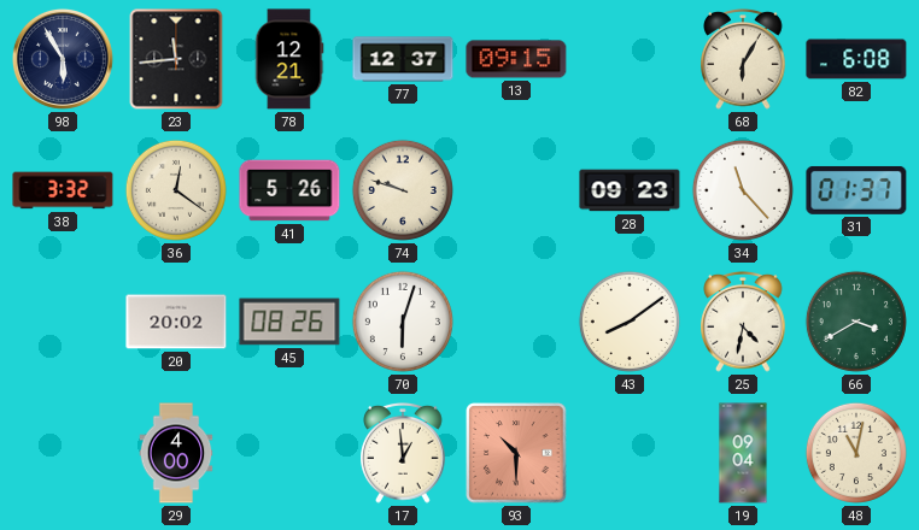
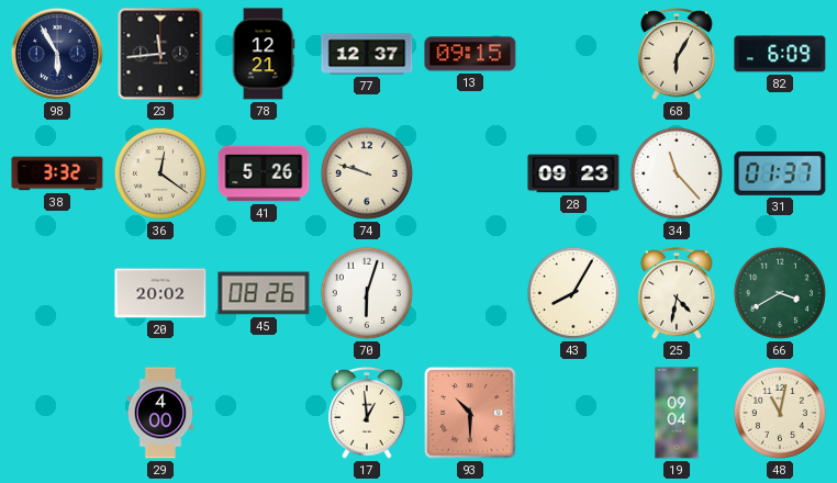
82: 6:08 -> 6:09
43: 8:09 -> 8:05
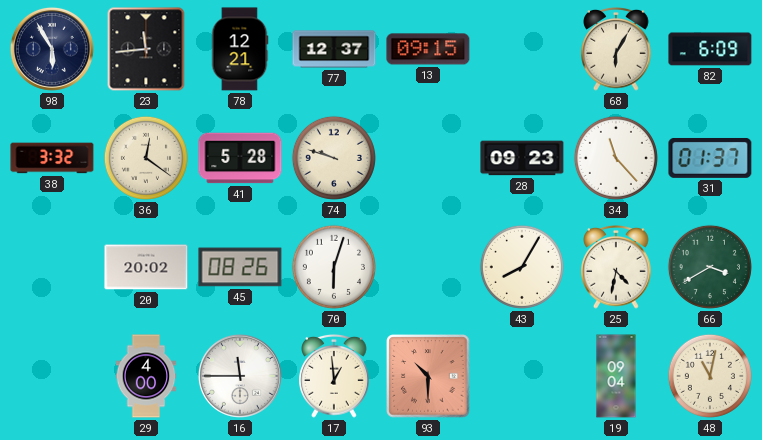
41: 5:26 -> 5:28
16: none -> 11:45
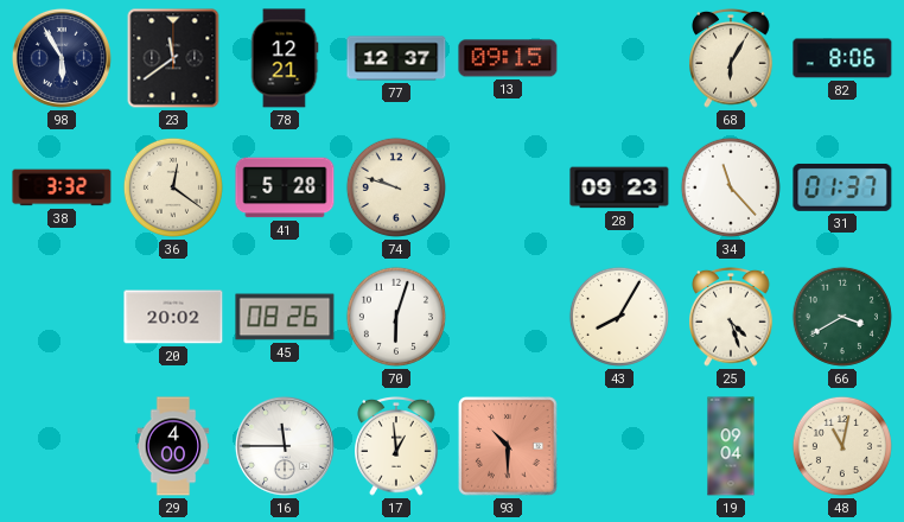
23: 11:44 -> 11:39
82: 6:09 -> 8:06
25: 4:32 -> 4:27
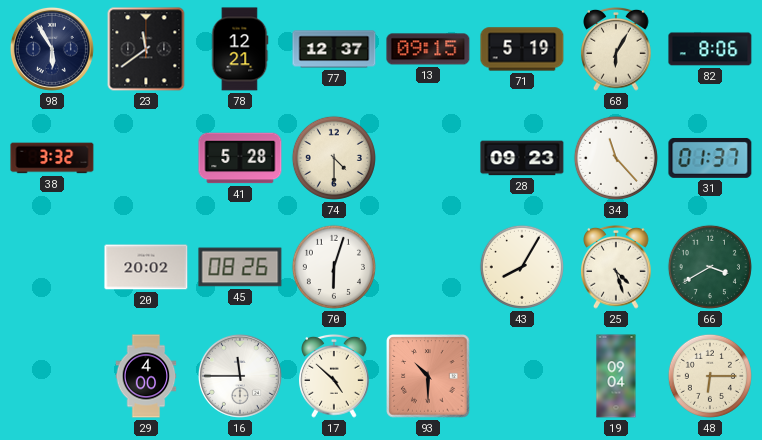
71: none -> 5:19
36: 12:21 -> none
74: 9:48 -> 4:30
17: 12:59 -> 4:52
48: 11:02 -> 6:15
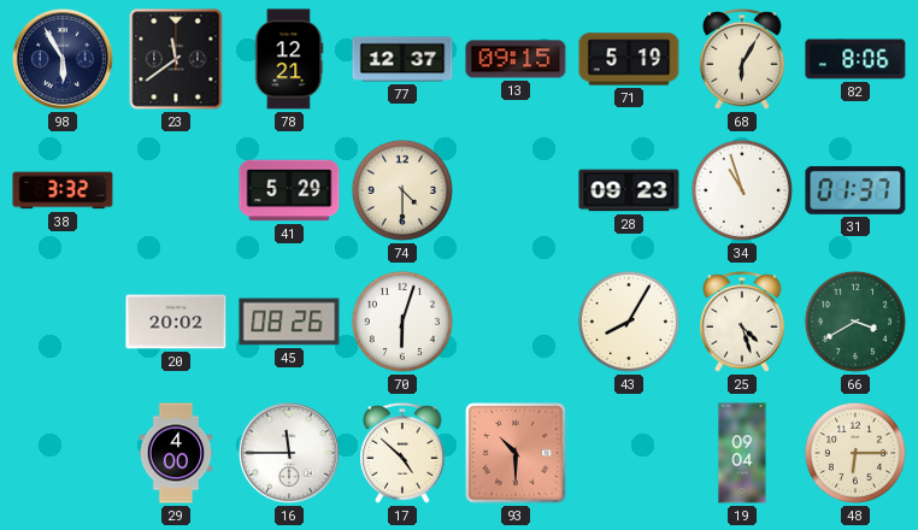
41: 5:28 -> 5:29
34: 11:23 -> 10:57
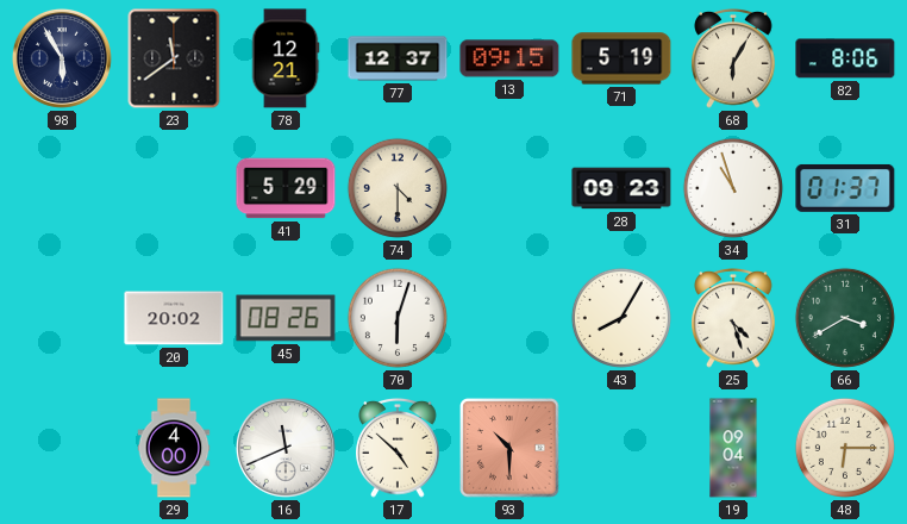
38: 3:32 -> none
16: 11:45 -> 11:41
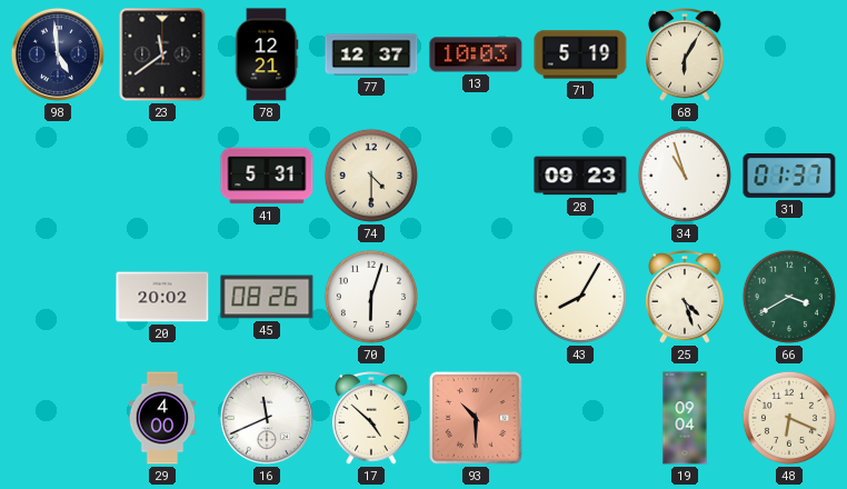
98: 5:55 -> 4:59
13: 09:15 -> 10:03
82: 8:06 -> none
41: 5:29 -> 5:31
48: 6:15 -> 6:19
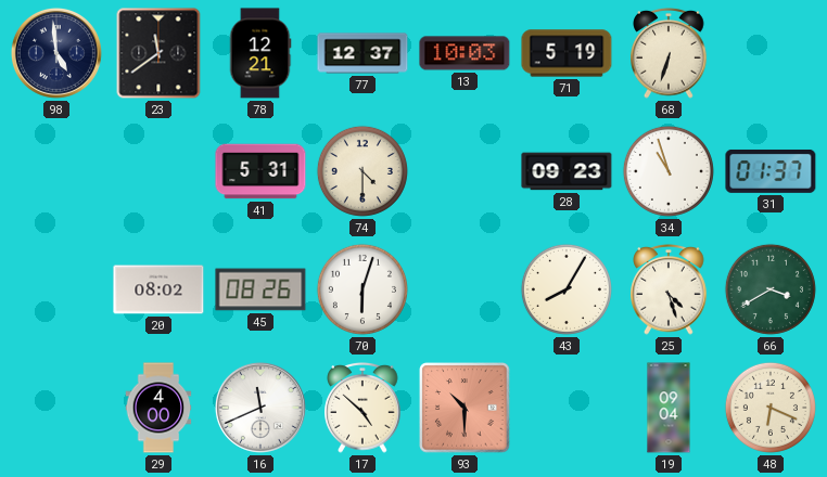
68: 6:05 -> 6:33
20: 20:02 -> 08:02
